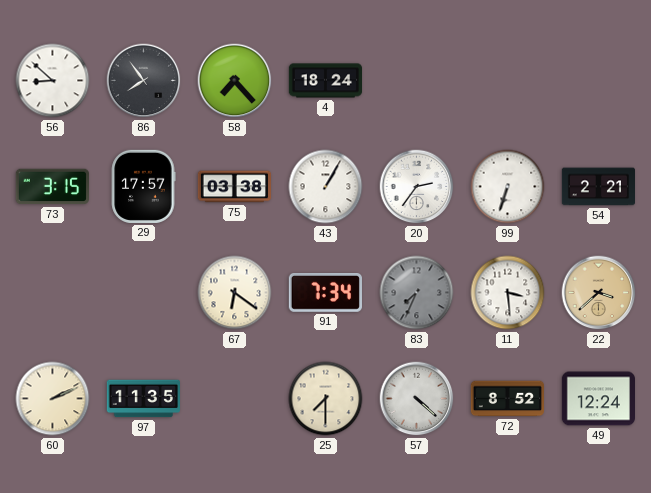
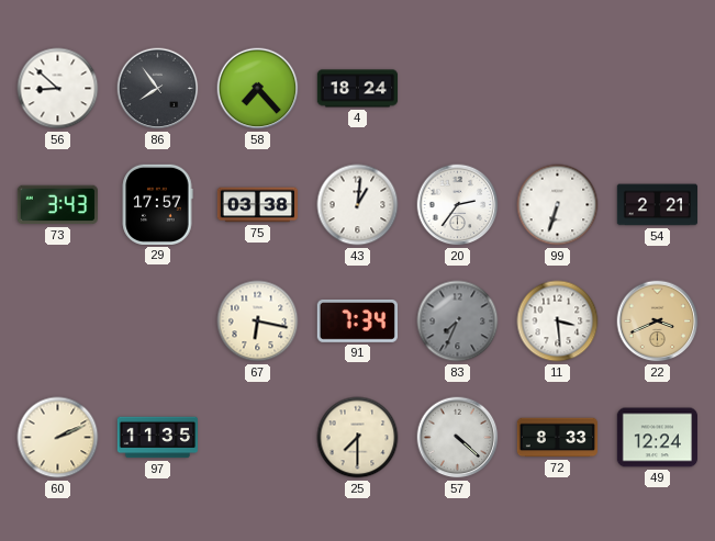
73: 3:15 -> 3:43
43: 1:05 -> 1:01
67: 6:21 -> 6:17
22: 3:38 -> 3:41
72: 8:52 -> 8:33
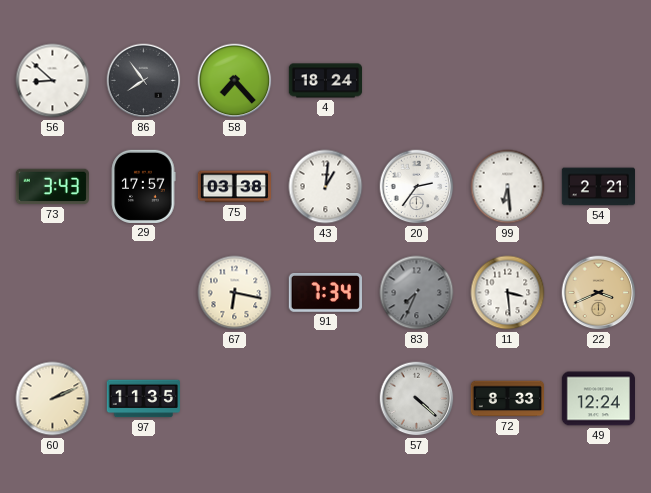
99: 6:33 -> 6:29
25: 7:30 -> none
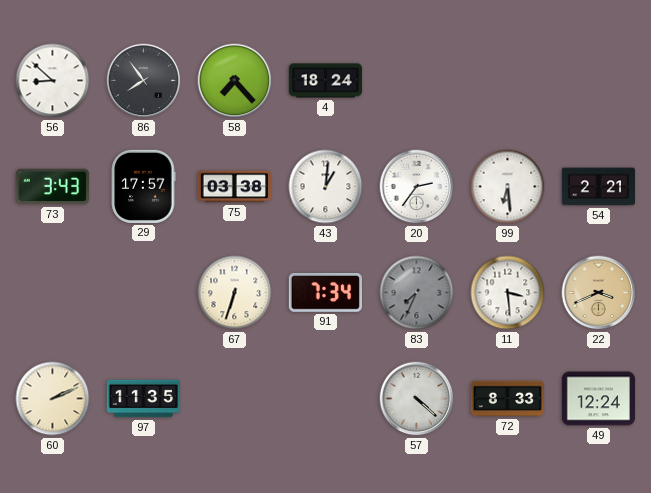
67: 6:17 -> 6:33
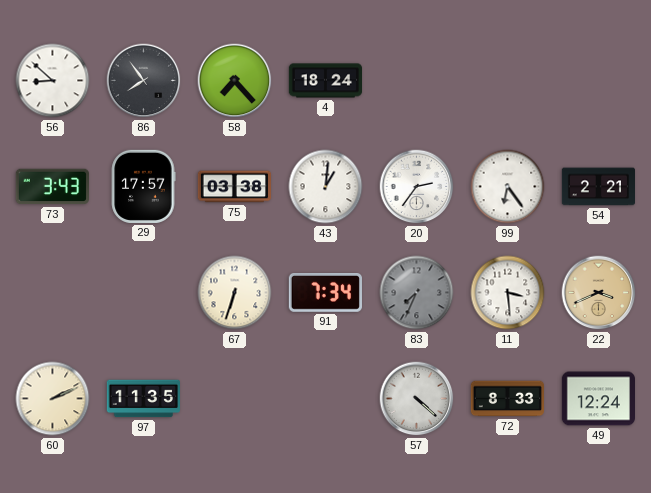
99: 6:29 -> 6:24
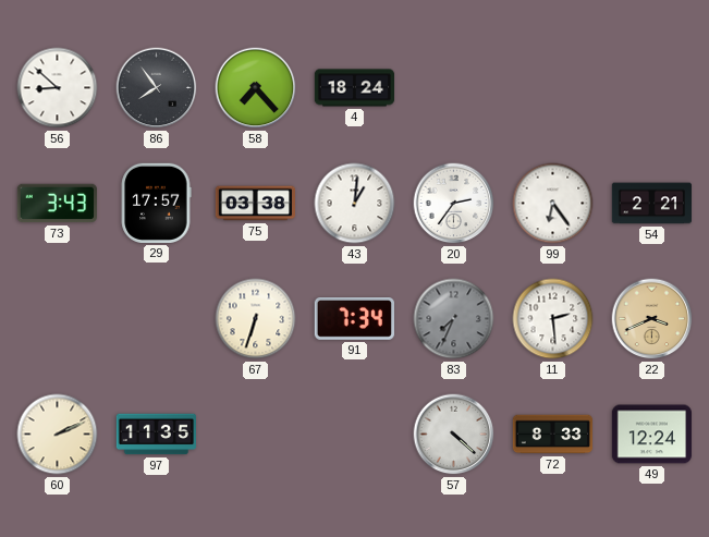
11: 3:29 -> 2:29
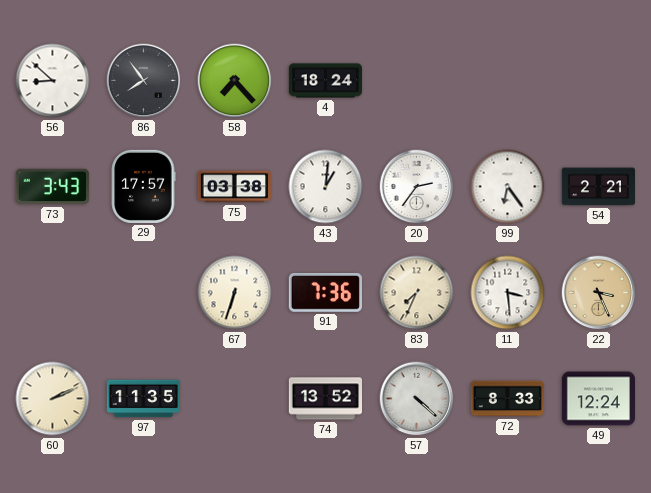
91: 7:34 -> 7:36
83 dial: grey -> cream
11: 2:29 -> 3:29
22: 3:41 -> 3:26
74: none -> 13:52
